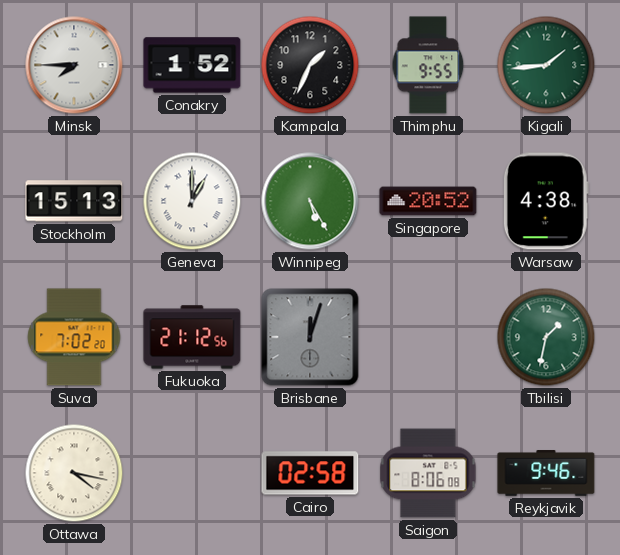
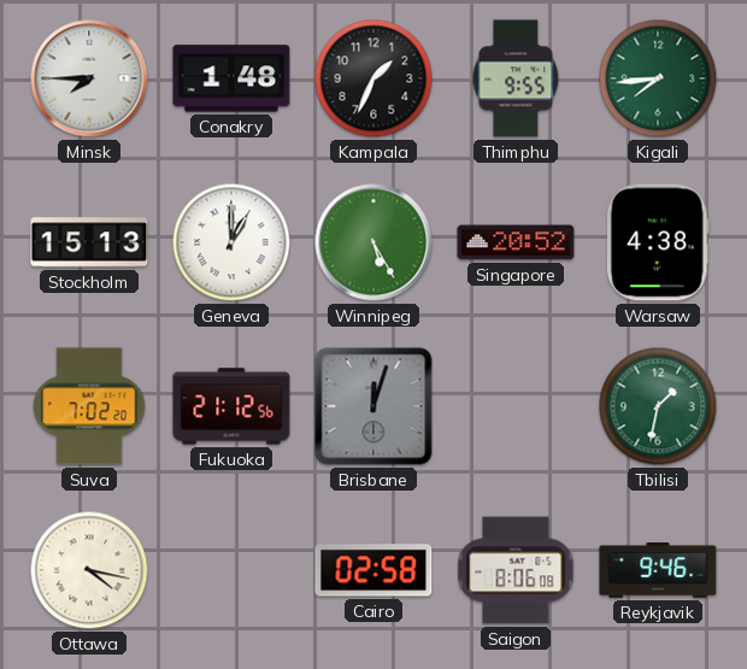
Conakry: 1:52 -> 1:48
Kigali: 1:44 -> 7:44
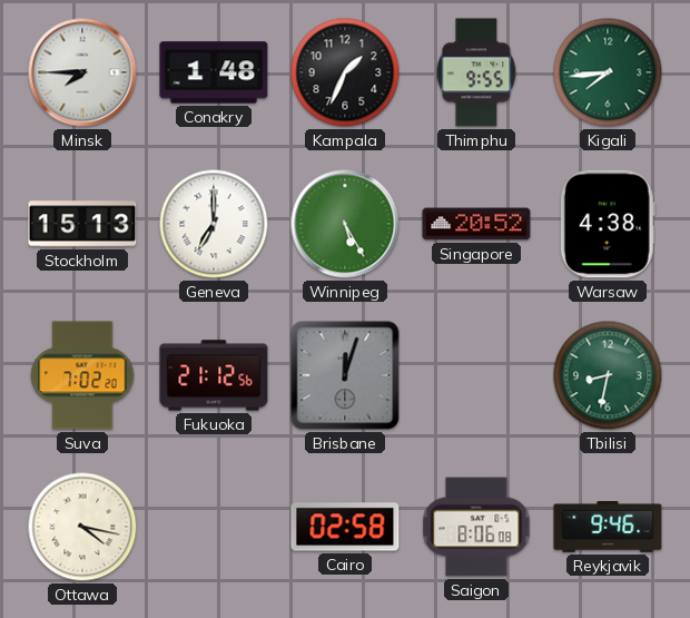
Geneva: 1:00 -> 7:00
Tbilisi: 1:32 -> 8:32
